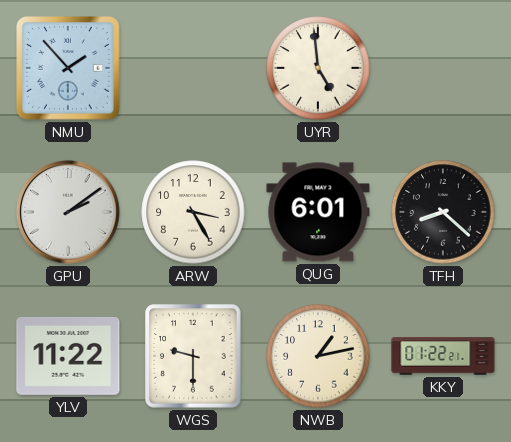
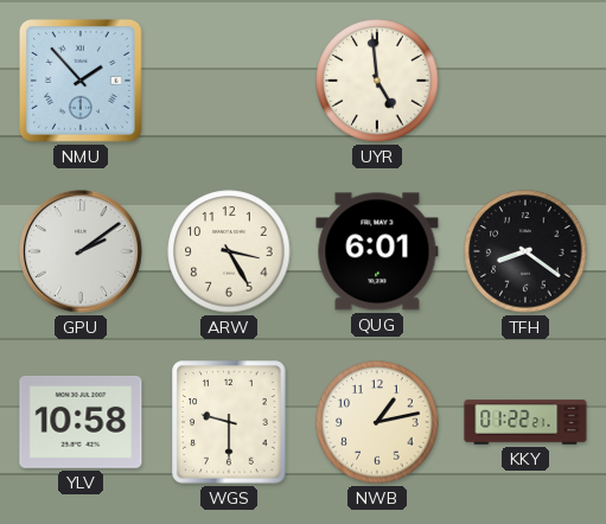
TFH: 8:22 -> 8:21
YLV: 11:22 -> 10:58
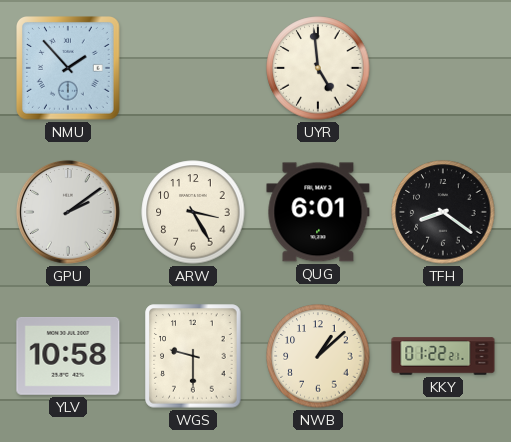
NWB: 1:13 -> 1:08
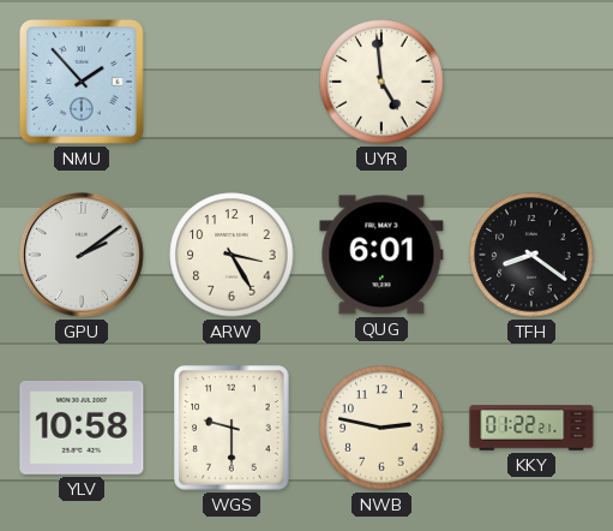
NWB: 1:08 -> 2:47
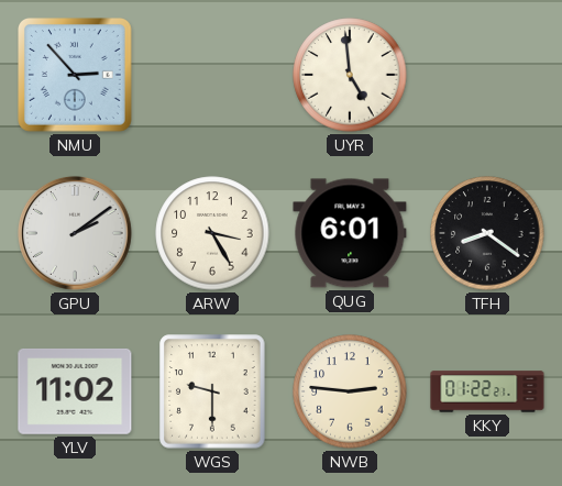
NMU: 1:53 -> 2:53
YLV: 10:58 -> 11:02
NWB: 2:47 -> 2:46
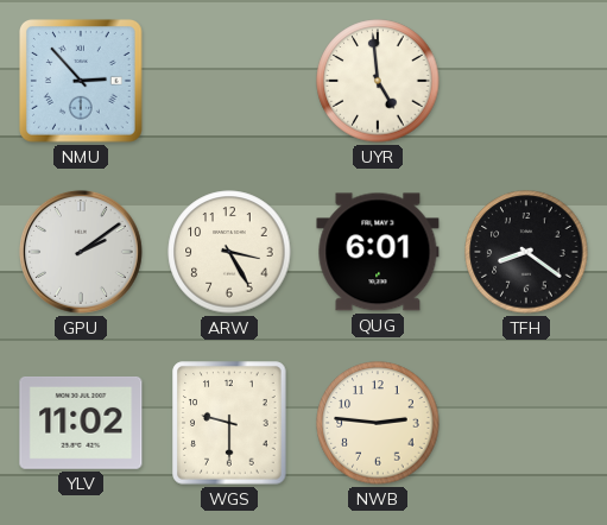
KKY: 01:22 -> none
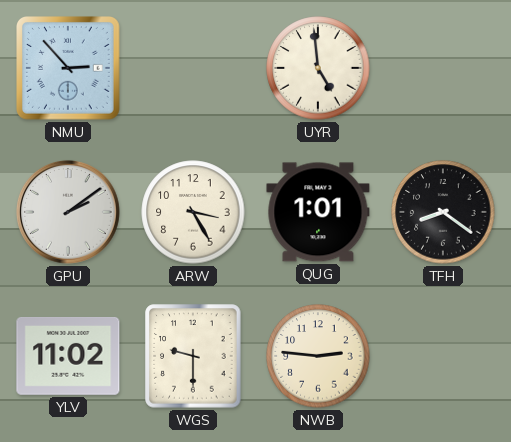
QUG: 6:01 -> 1:01
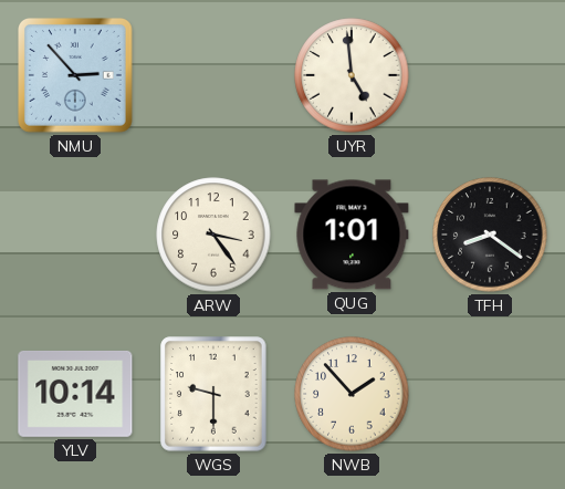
GPU: 2:09 -> none
ARW: 3:25 -> 3:24
YLV: 11:02 -> 10:14
NWB: 2:46 -> 1:53
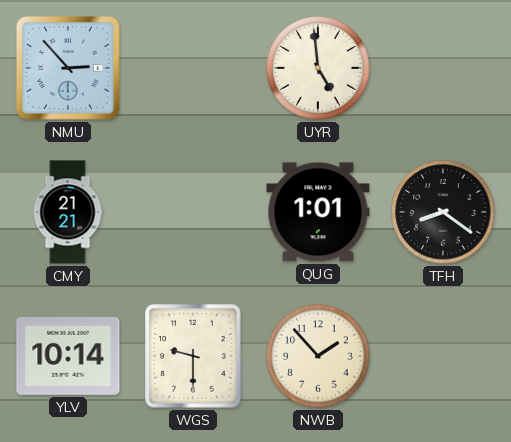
CMY: none -> 21:21
ARW: 3:24 -> none
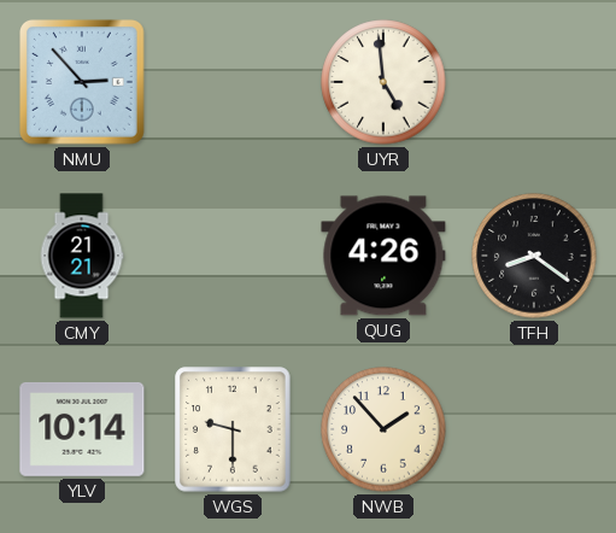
QUG: 1:01 -> 4:26
